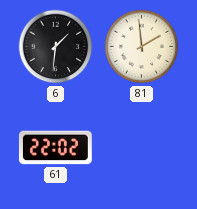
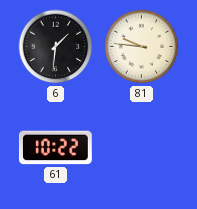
81: 1:59 -> 9:46
61: 22:02 -> 10:22
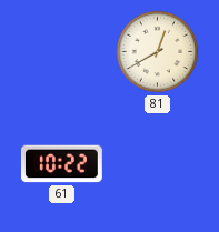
6: 1:31 -> none
81: 9:46 -> 12:40
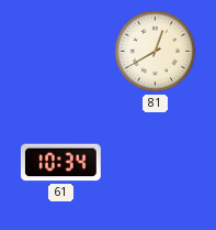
61: 10:22 -> 10:34
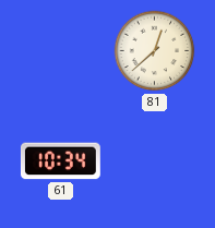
81: 12:40 -> 12:38
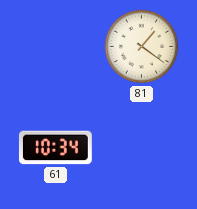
81: 12:38 -> 1:21
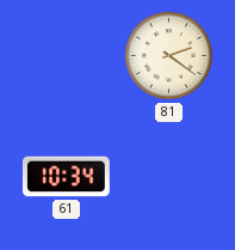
81: 1:21 -> 2:21
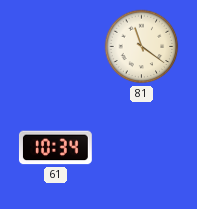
81: 2:21 -> 11:21
